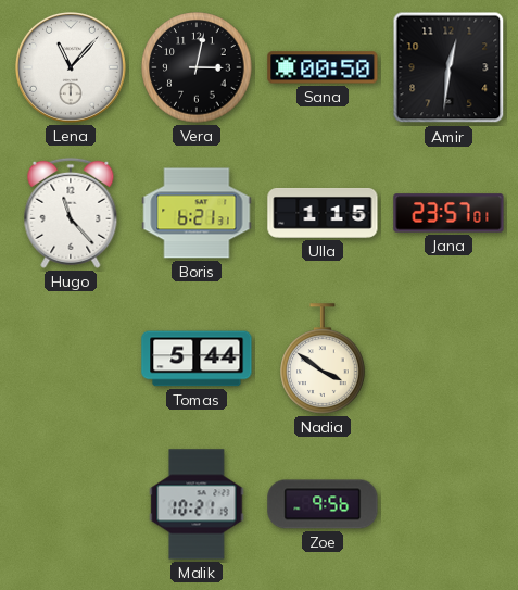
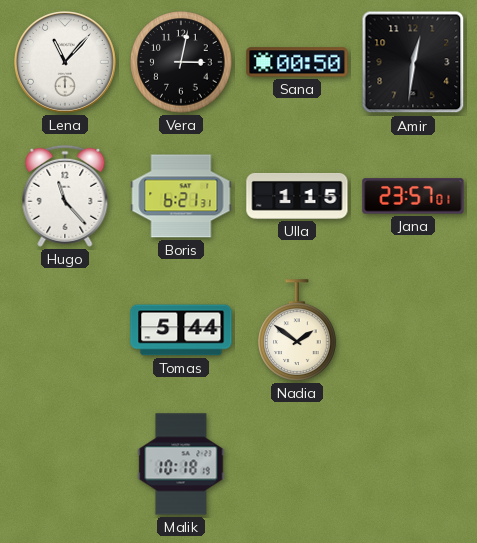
Nadia: 3:51 -> 1:51
Malik: 10:21 -> 10:18
Zoe: 9:56 -> none
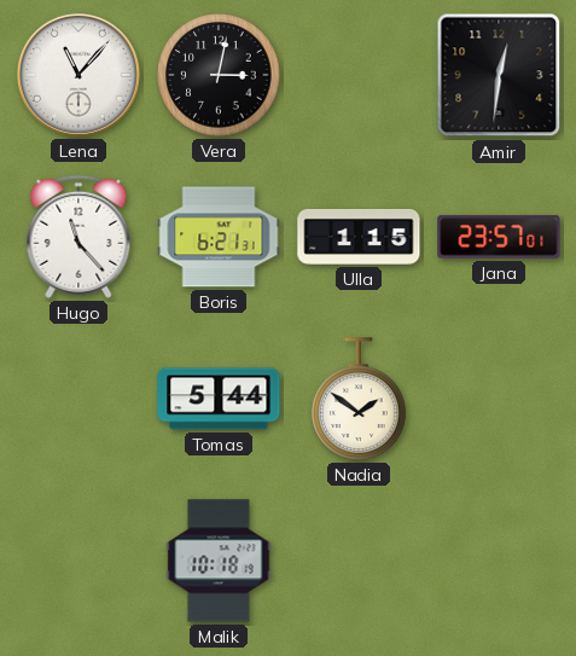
Sana: 00:50 -> none
